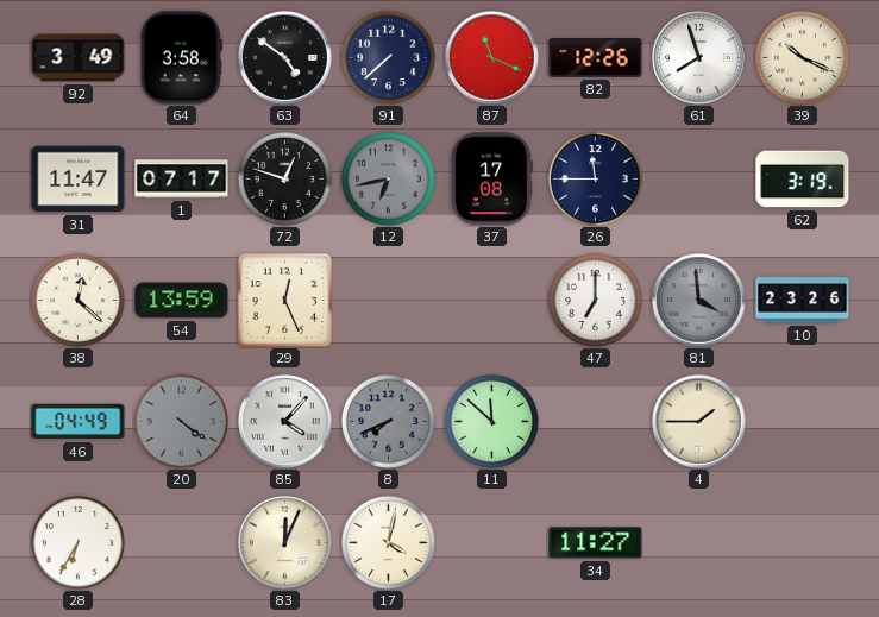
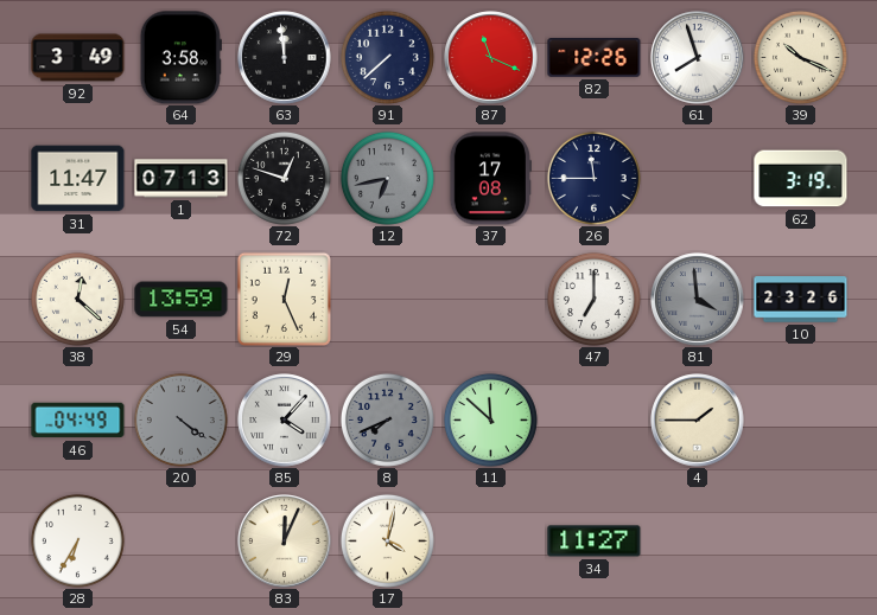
63: 4:51 -> 11:59
1: 07:17 -> 07:13
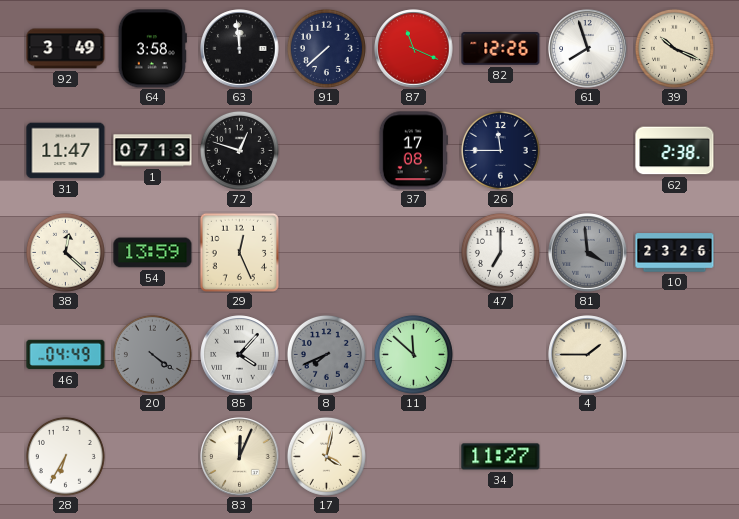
12: 6:43 -> none
62: 3:19 -> 2:38
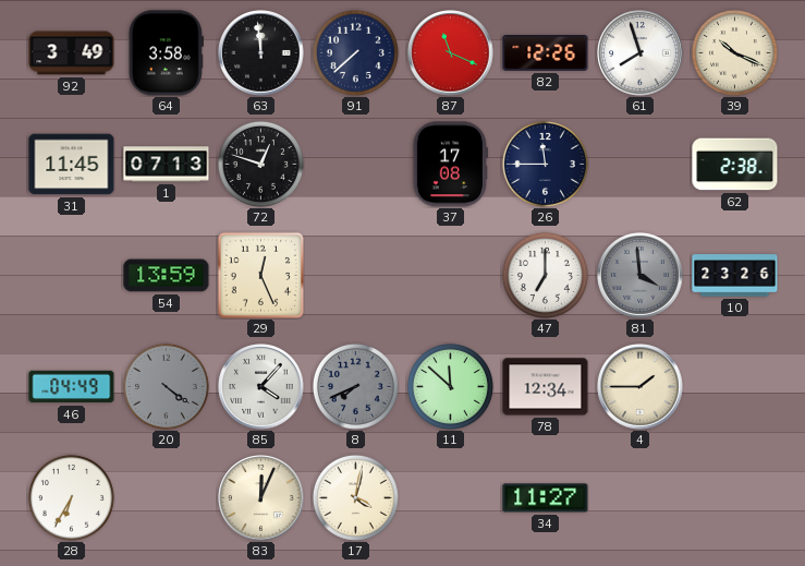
31: 11:47 -> 11:45
38: 12:22 -> none
78: none -> 12:34
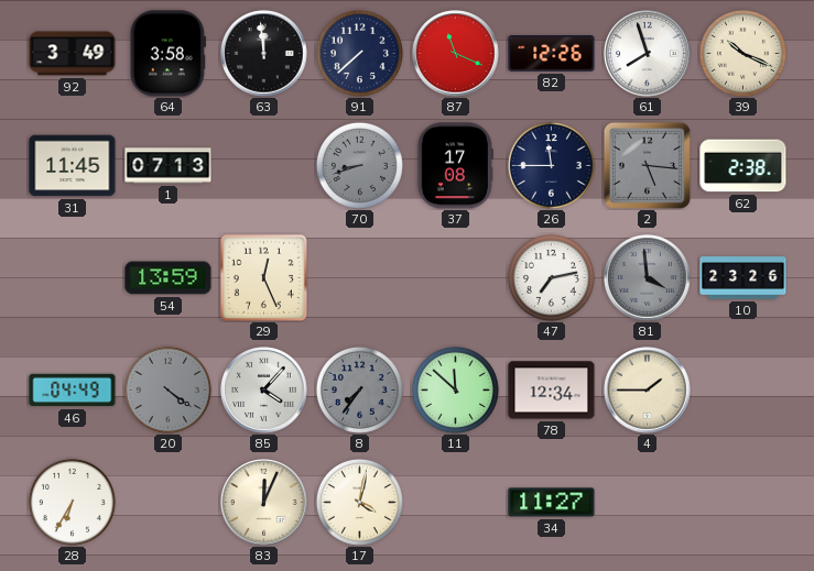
72: 12:48 -> none
70: none -> 8:42
2: none -> 5:16
47: 7:00 -> 7:13
8: 7:41 -> 7:36
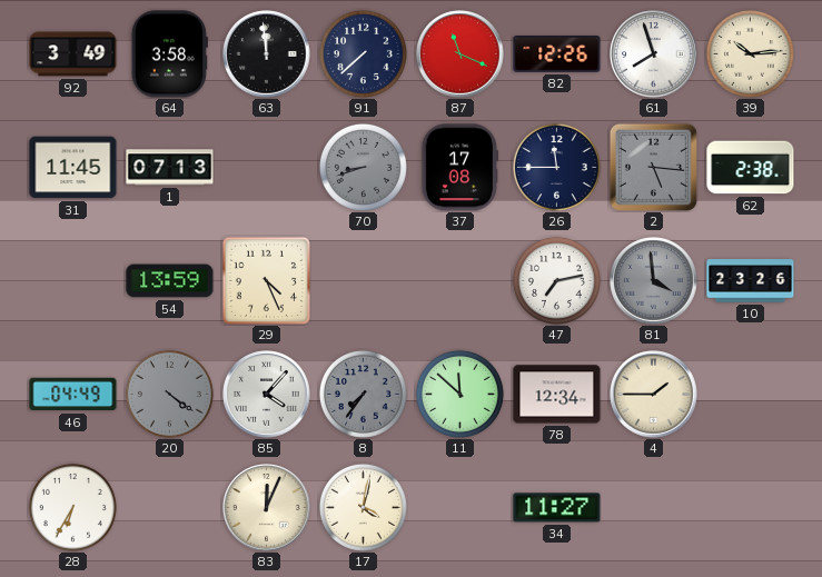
39: 10:19 -> 10:14
29: 12:26 -> 4:26
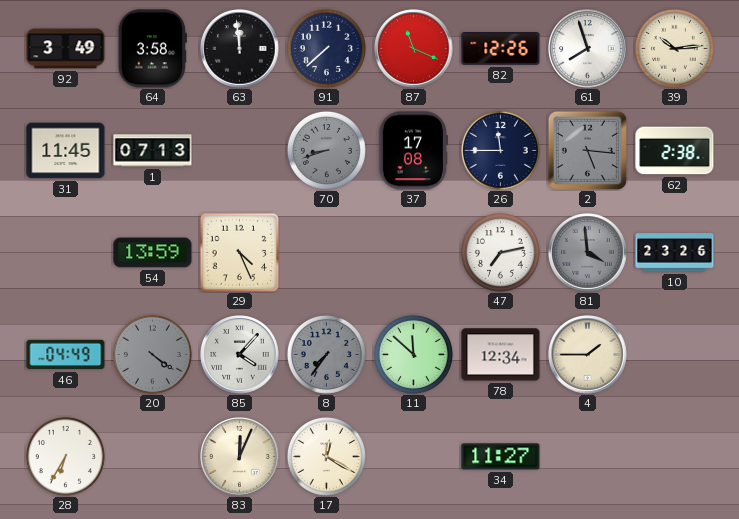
17: 4:02 -> 12:20
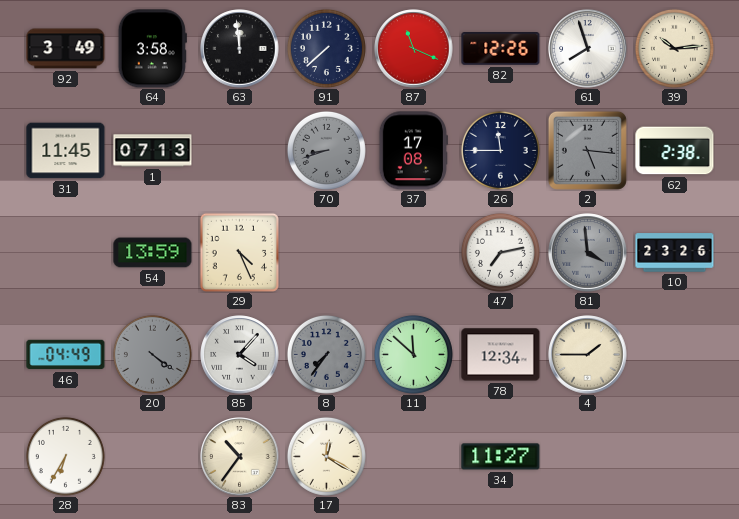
83: 12:04 -> 10:36
